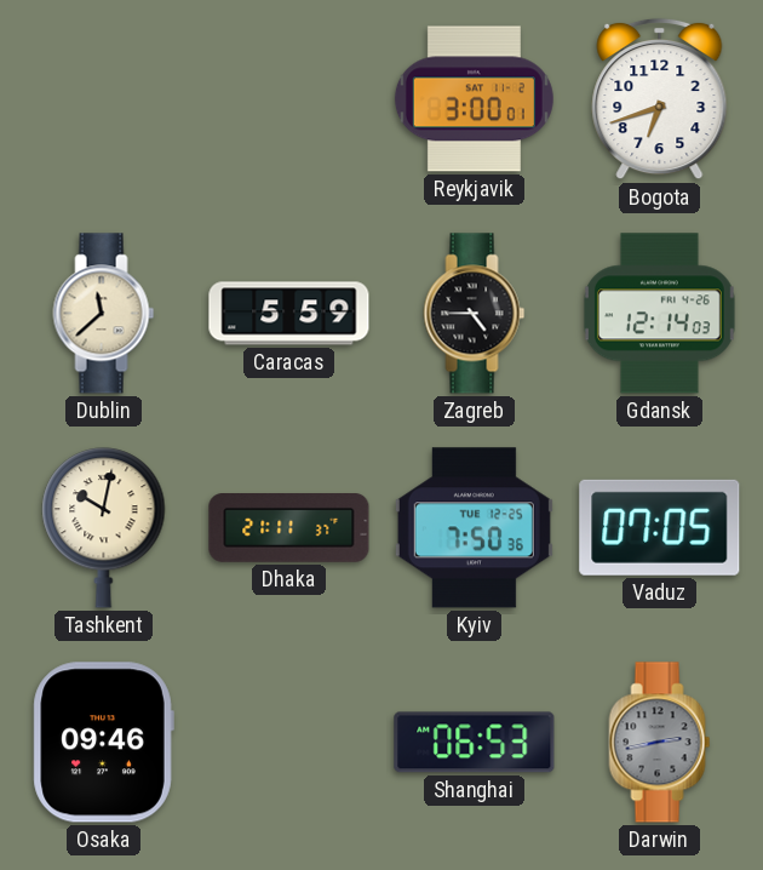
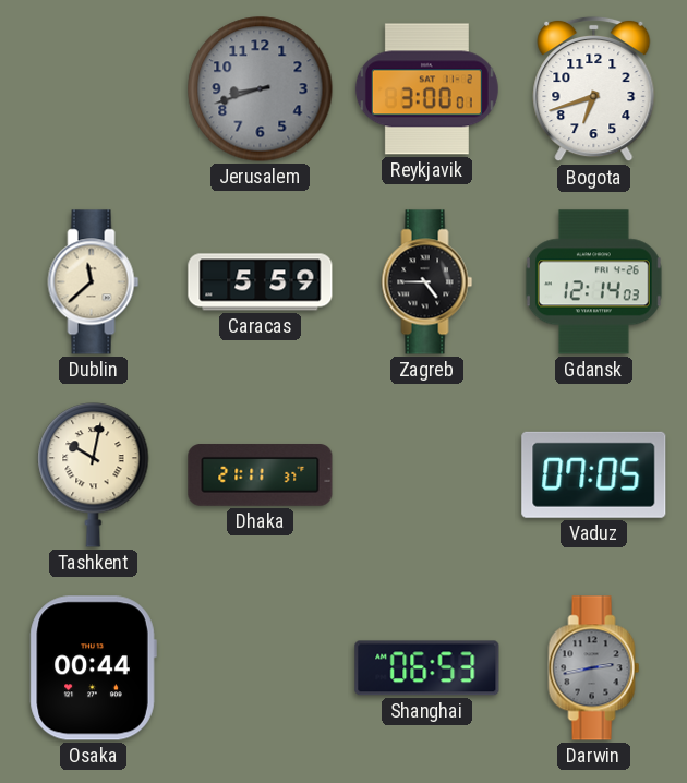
Jerusalem: none -> 8:42
Kyiv: 7:50 -> none
Osaka: 09:46 -> 00:44
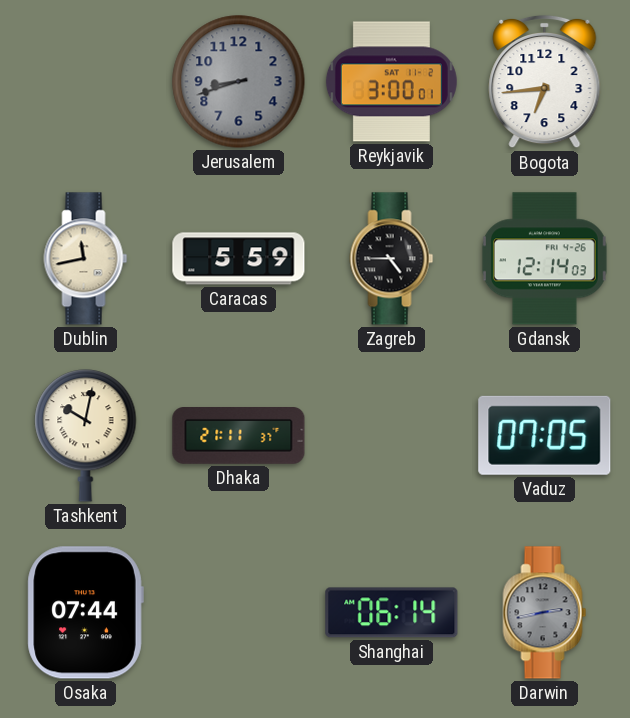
Bogota: 6:42 -> 6:44
Dublin: 11:38 -> 11:43
Osaka: 00:44 -> 07:44
Shanghai: 06:53 -> 06:14
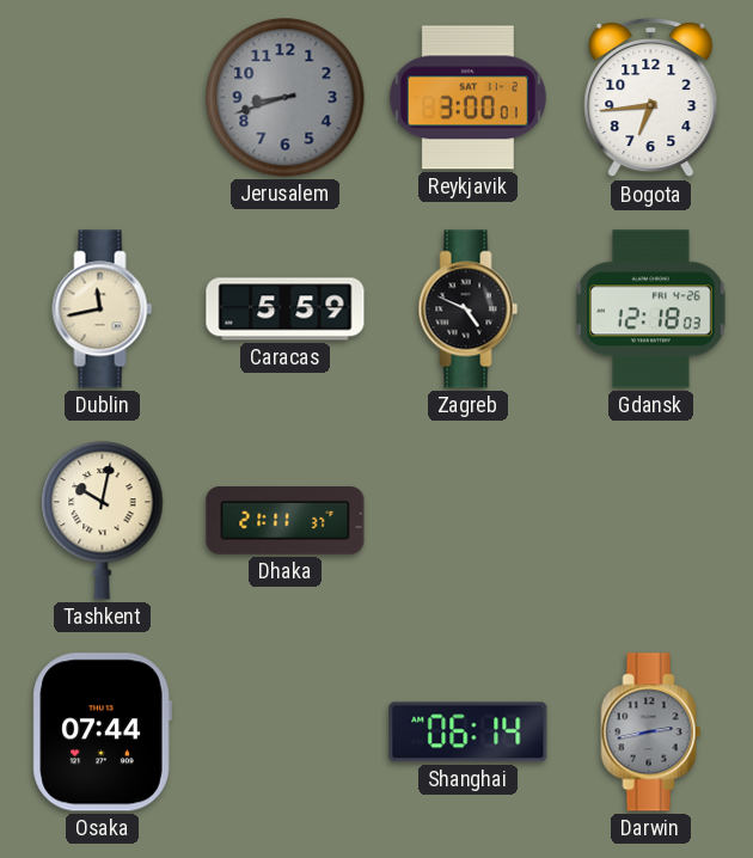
Zagreb: 4:45 -> 4:49
Gdansk: 12:14 -> 12:18
Vaduz: 07:05 -> none
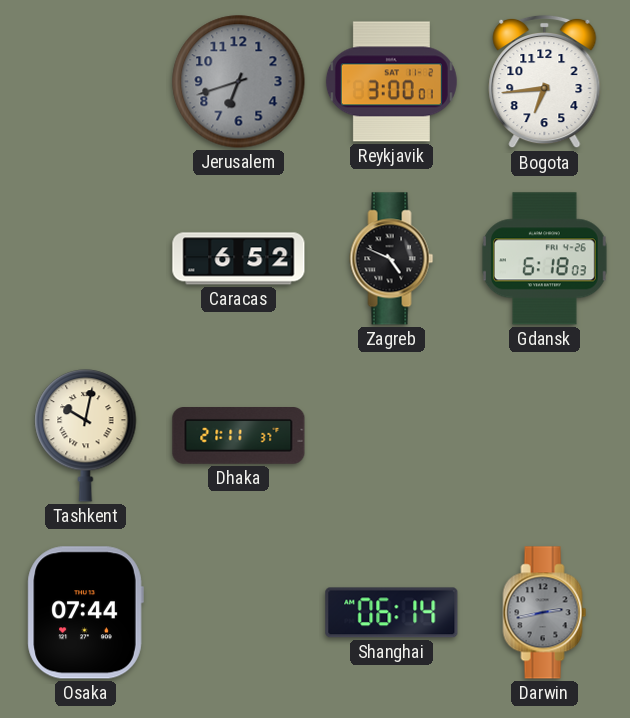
Jerusalem: 8:42 -> 6:42
Dublin: 11:43 -> none
Caracas: 5:59 -> 6:52
Gdansk: 12:18 -> 6:18
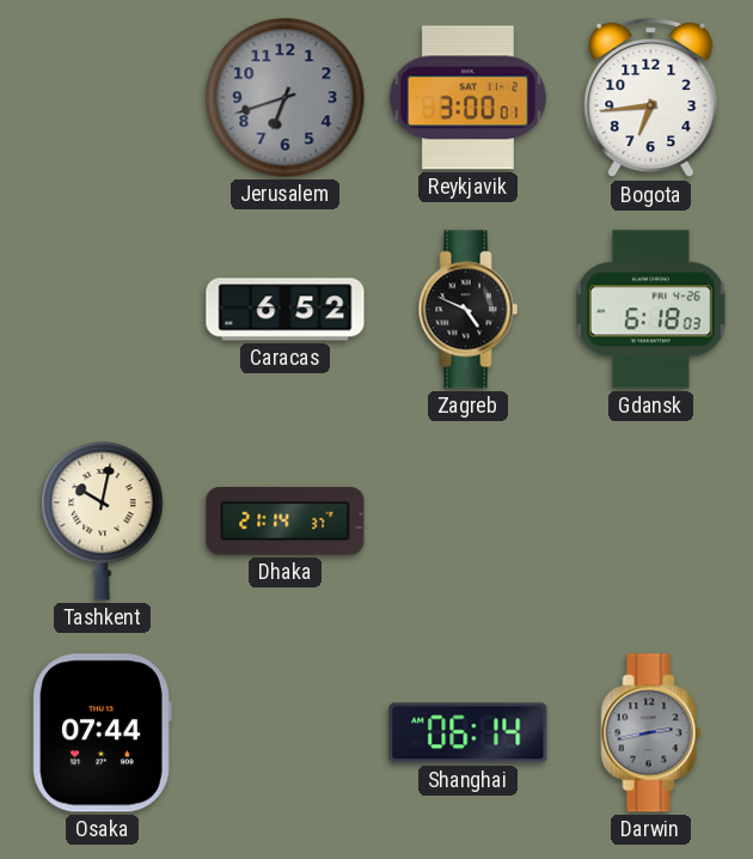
Dhaka: 21:11 -> 21:14
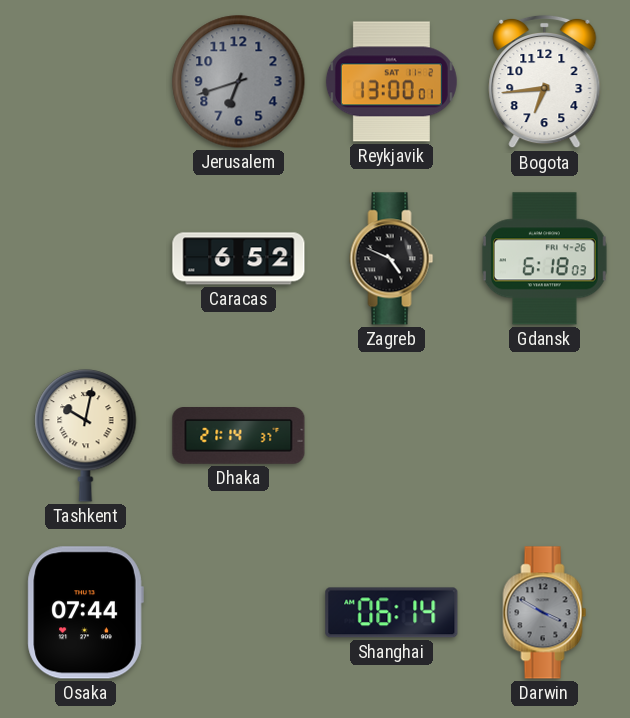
Reykjavik: 3:00 -> 13:00
Darwin: 2:43 -> 3:50
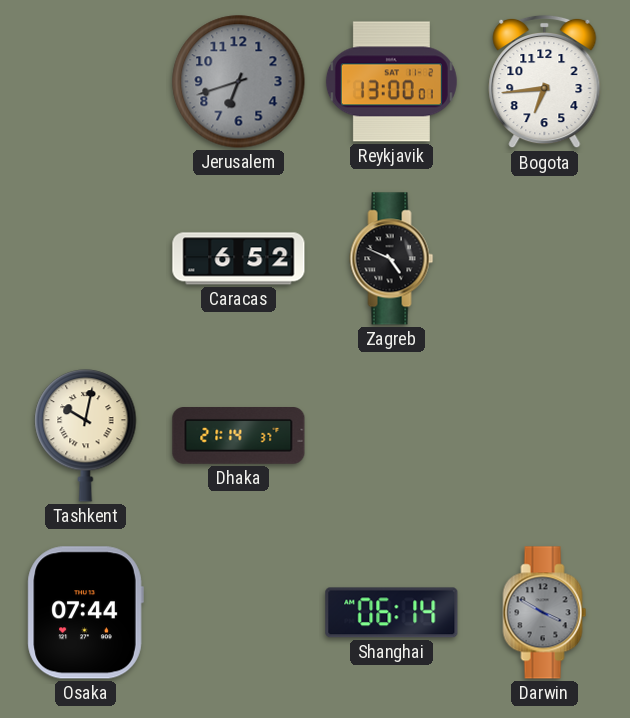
Gdansk: 6:18 -> none
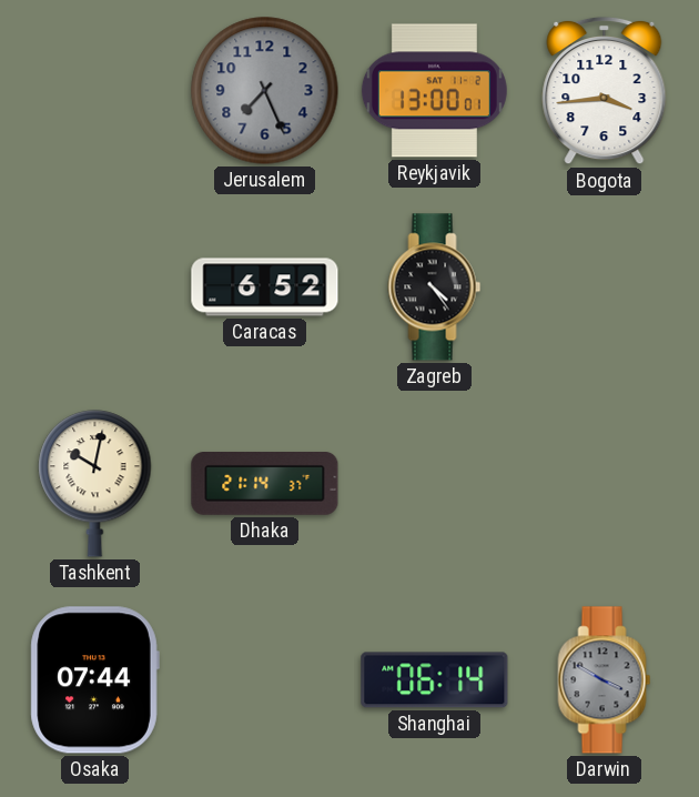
Jerusalem: 6:42 -> 7:26
Bogota: 6:44 -> 3:44
Zagreb: 4:49 -> 4:24
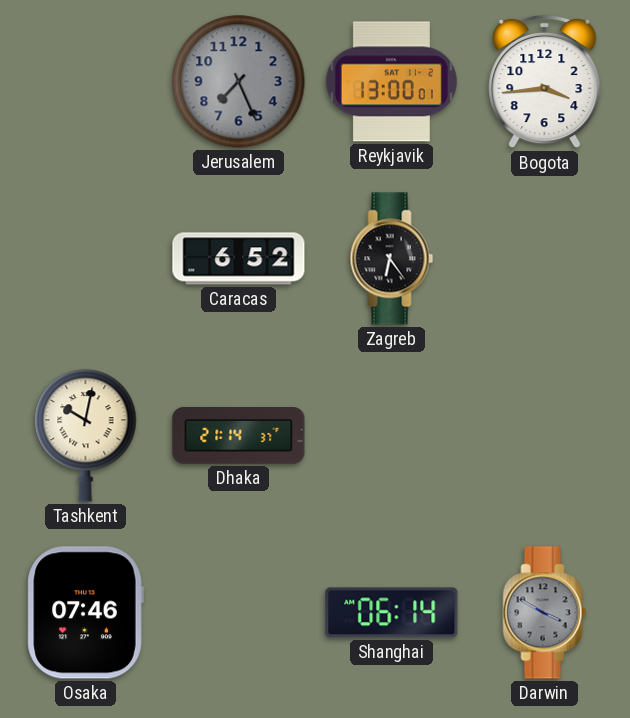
Zagreb: 4:24 -> 6:24
Osaka: 07:44 -> 07:46
